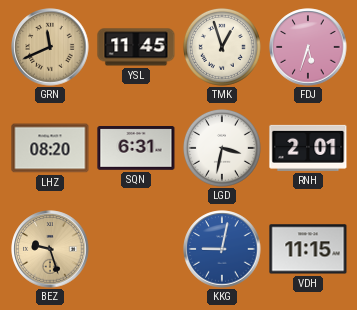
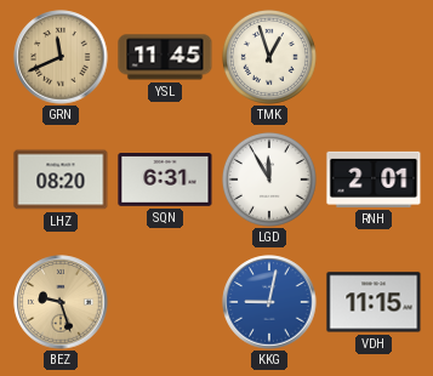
FDJ: 5:33 -> none
LGD: 3:32 -> 11:55
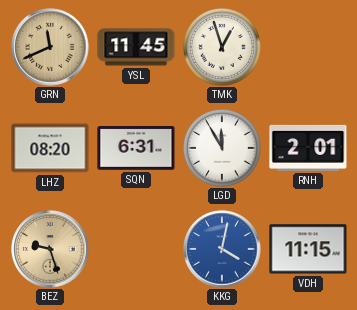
KKG: 9:02 -> 4:02
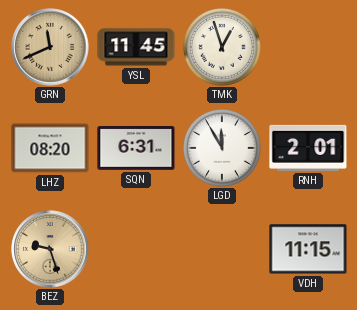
KKG: 4:02 -> none
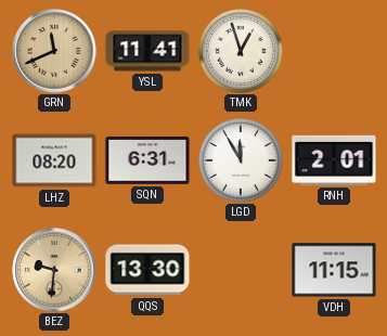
YSL: 11:45 -> 11:41
BEZ: 9:27 -> 9:31
QQS: none -> 13:30
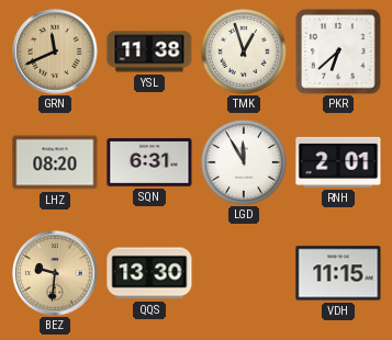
YSL: 11:41 -> 11:38
PKR: none -> 6:38
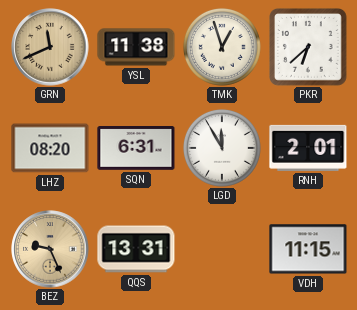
BEZ: 9:31 -> 9:26
QQS: 13:30 -> 13:31
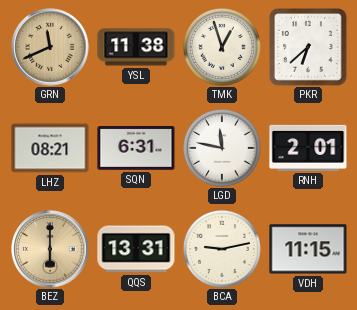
LHZ: 08:20 -> 08:21
LGD: 11:55 -> 11:47
BEZ: 9:26 -> 6:00
BCA: none -> 9:13
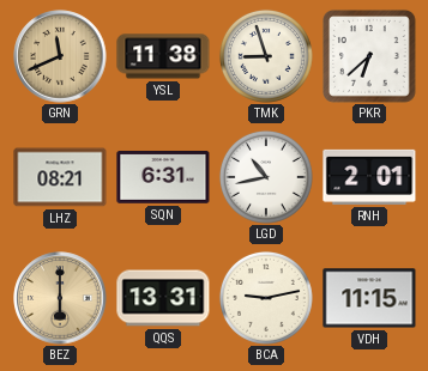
TMK: 12:57 -> 8:57
LGD: 11:47 -> 10:43
